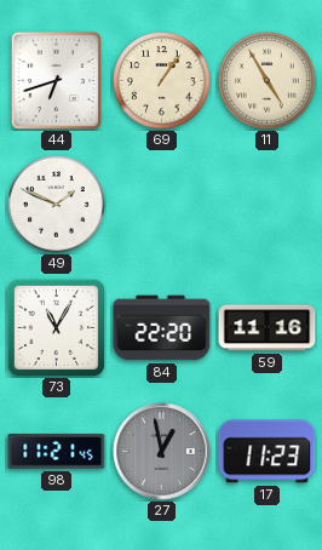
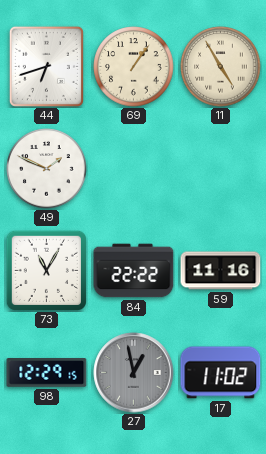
84: 22:20 -> 22:22
98: 11:21 -> 12:29
17: 11:23 -> 11:02
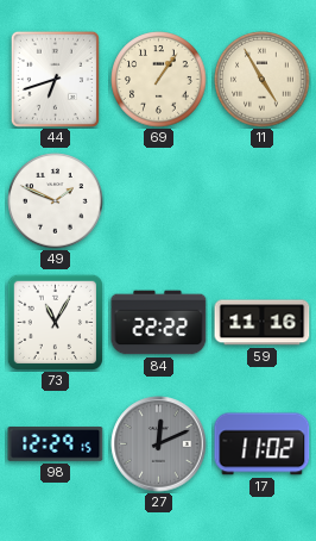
27: 12:58 -> 12:11
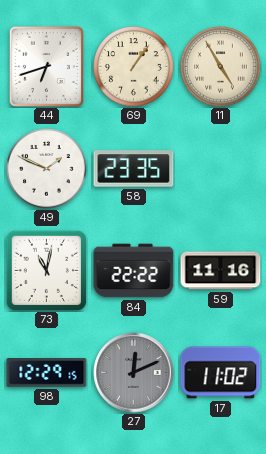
58: none -> 23:35
73: 11:05 -> 11:02
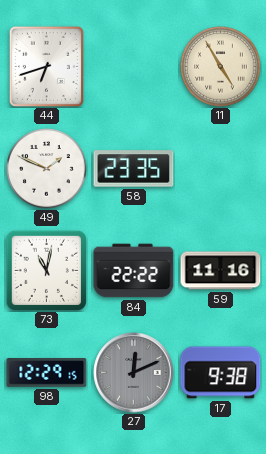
69: 1:06 -> none
17: 11:02 -> 9:38
